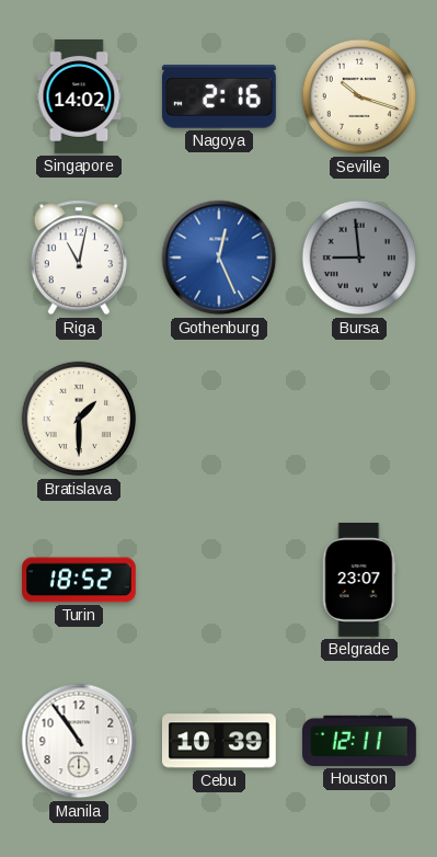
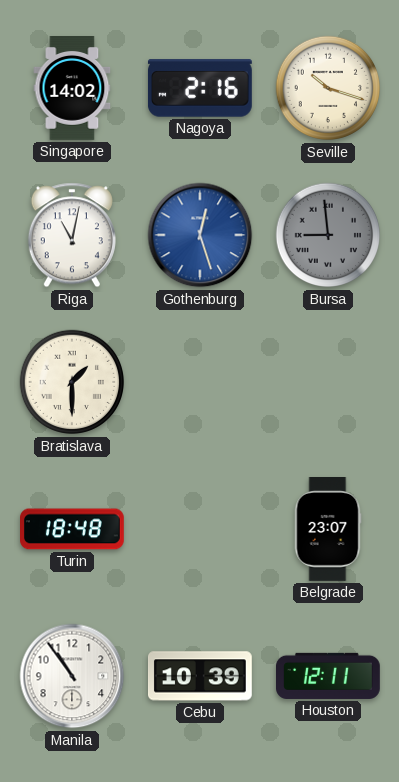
Gothenburg: 12:26 -> 12:27
Turin: 18:52 -> 18:48
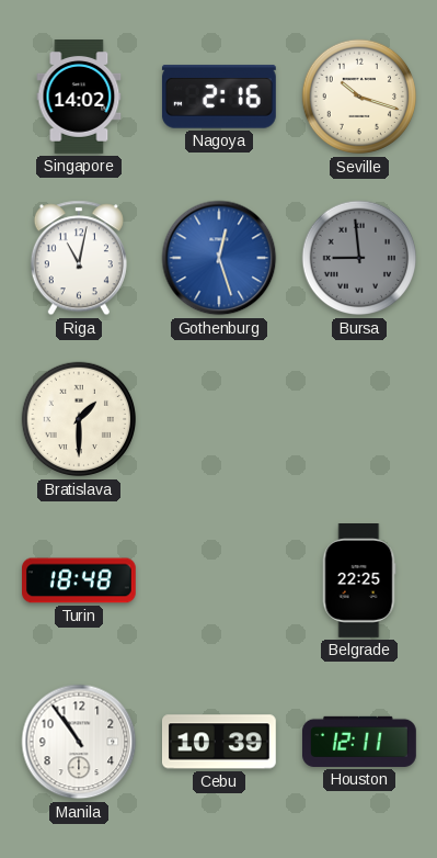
Belgrade: 23:07 -> 22:25
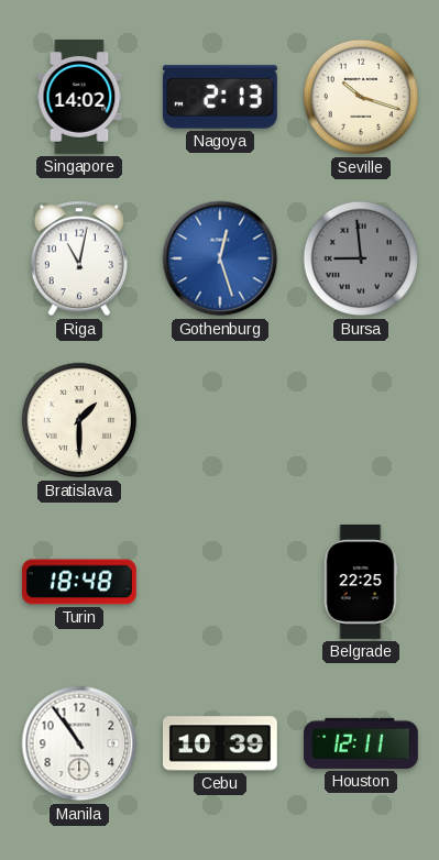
Nagoya: 2:16 -> 2:13
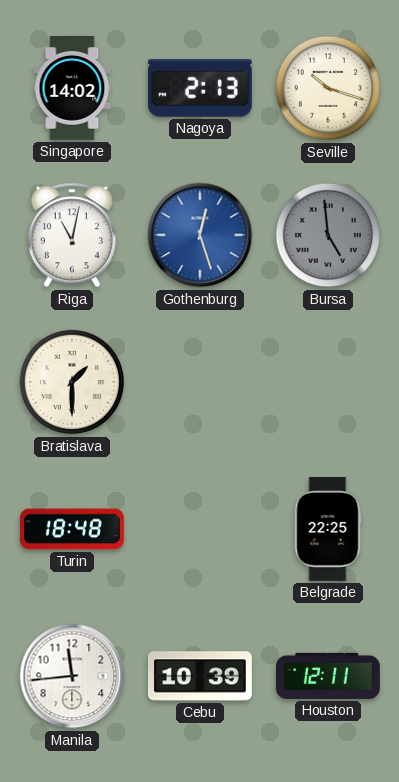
Bursa: 8:59 -> 4:59
Manila: 10:54 -> 11:44
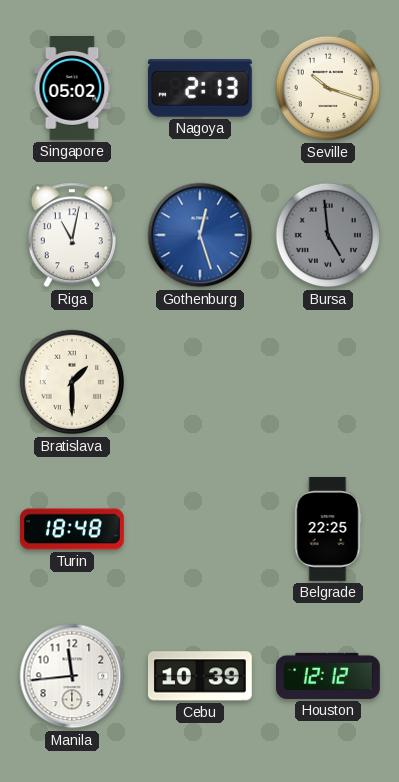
Singapore: 14:02 -> 05:02
Houston: 12:11 -> 12:12
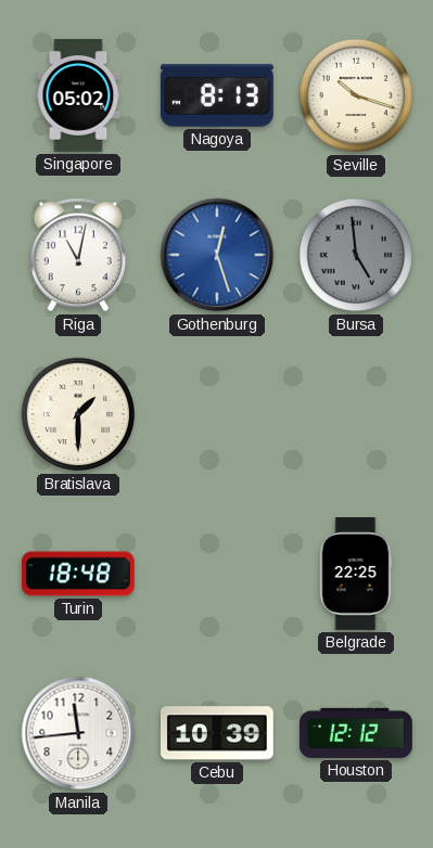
Nagoya: 2:13 -> 8:13
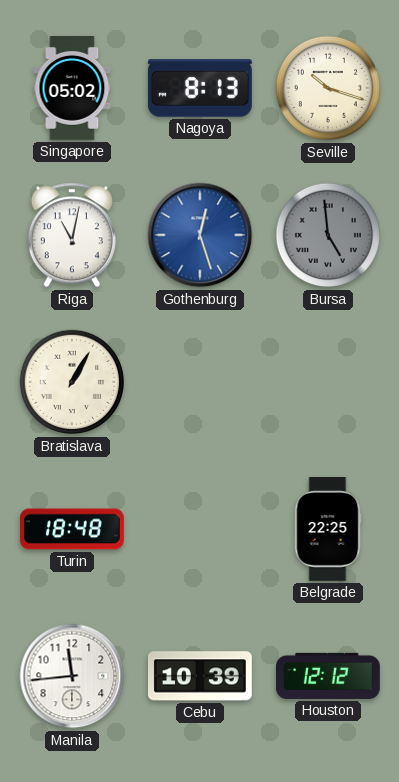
Bratislava: 1:30 -> 1:05
